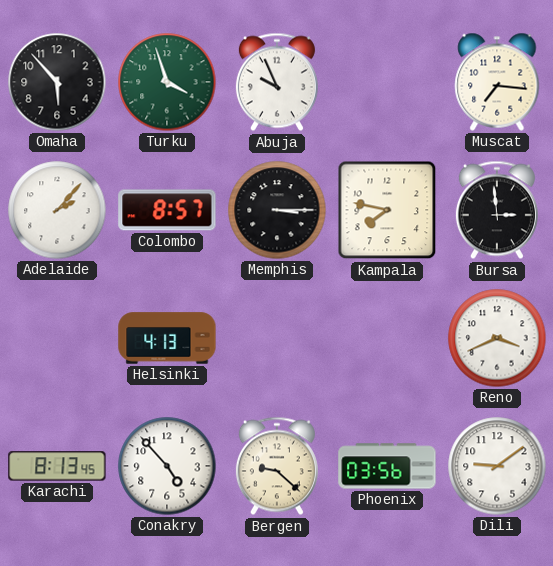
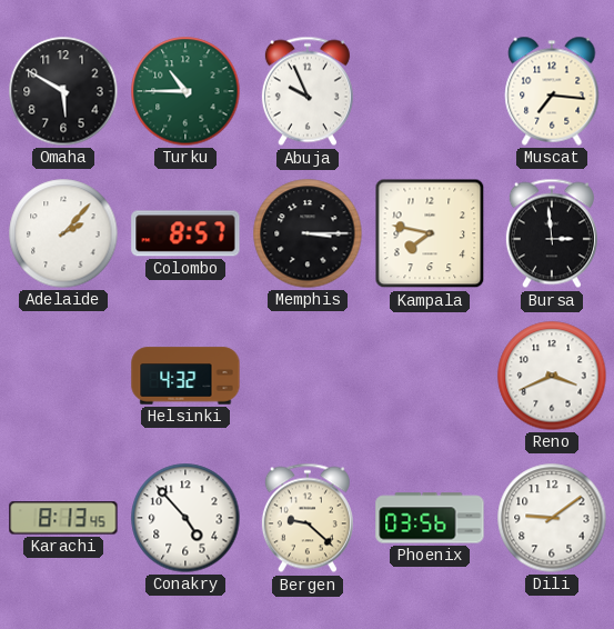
Omaha: 5:53 -> 5:50
Turku: 3:57 -> 10:45
Helsinki: 4:13 -> 4:32
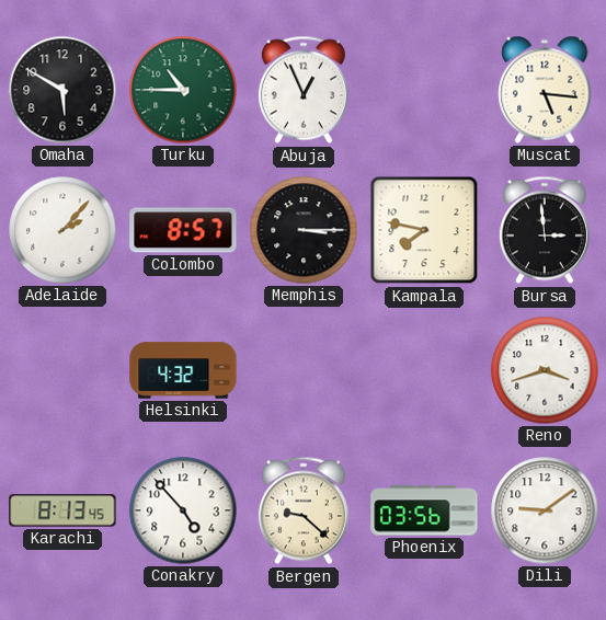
Abuja: 9:56 -> 12:56
Muscat: 7:16 -> 5:16
Reno: 3:41 -> 3:42
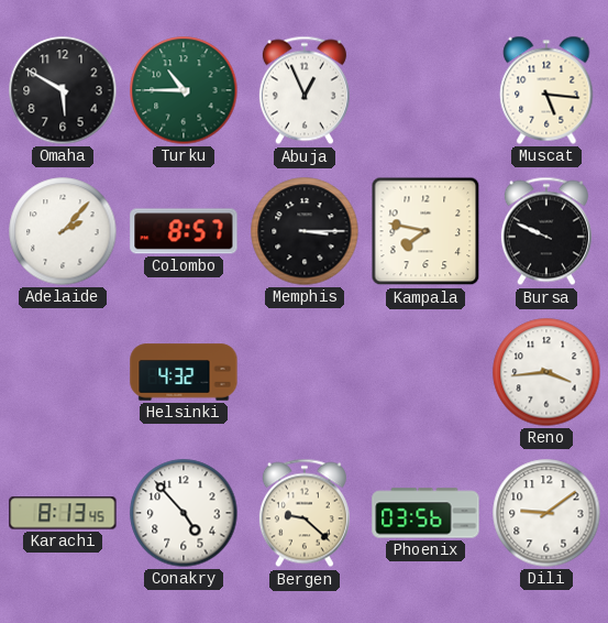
Bursa: 2:59 -> 9:49
Reno: 3:42 -> 3:44
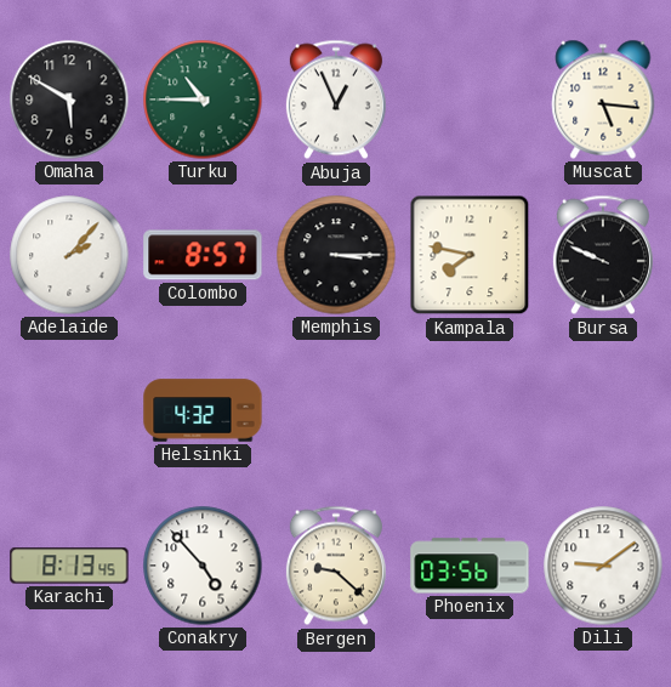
Reno: 3:44 -> none
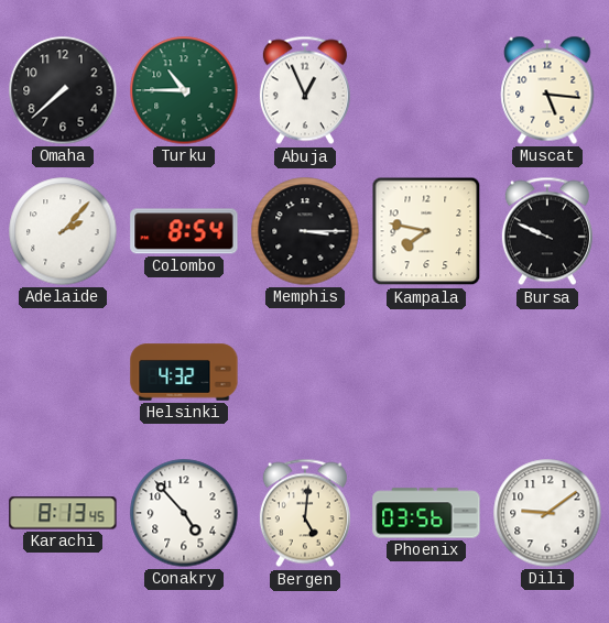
Omaha: 5:50 -> 7:38
Colombo: 8:57 -> 8:54
Bergen: 9:22 -> 5:01
